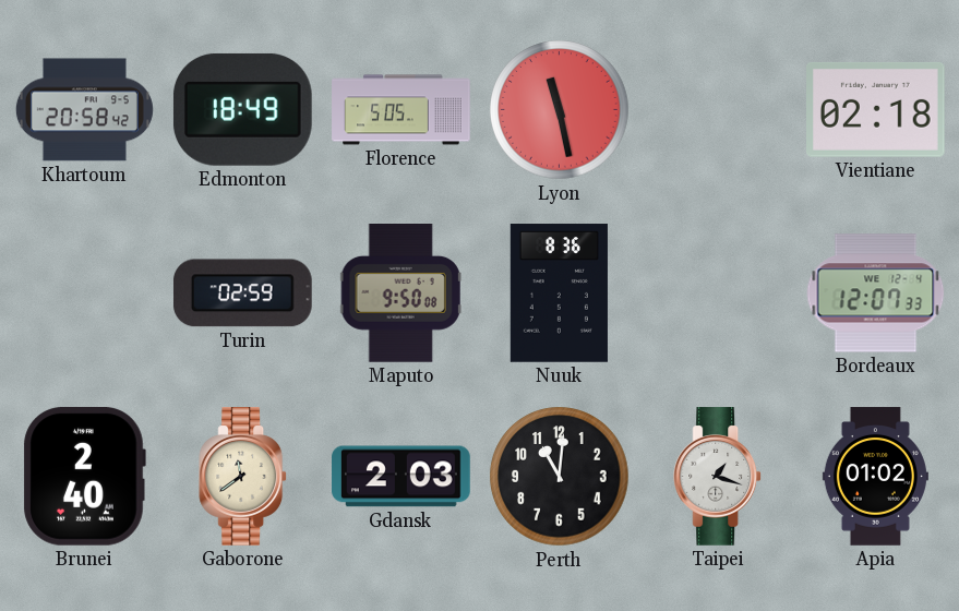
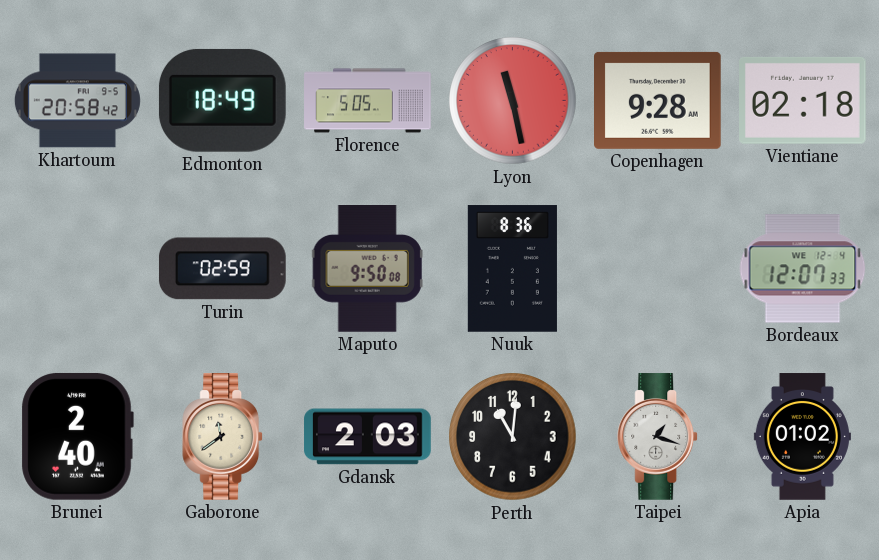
Copenhagen: none -> 9:28
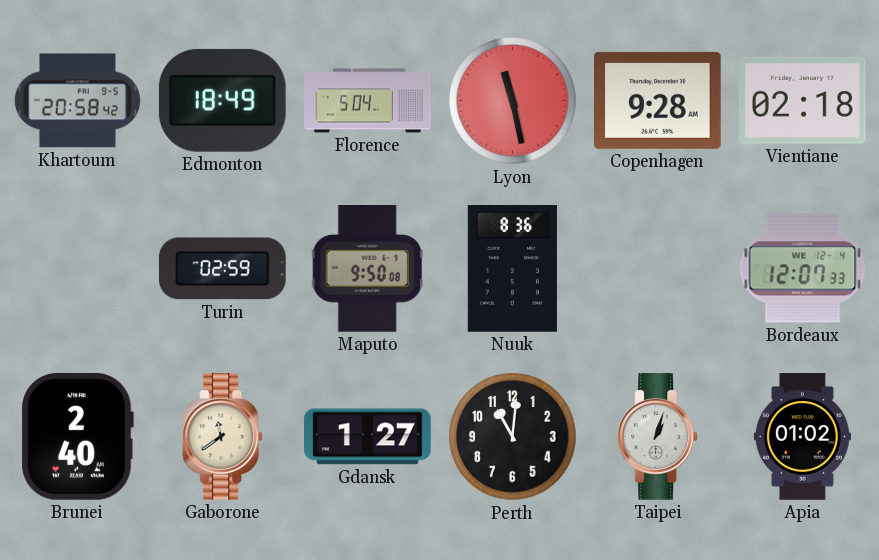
Florence: 5:05 -> 5:04
Gdansk: 2:03 -> 1:27
Taipei: 1:18 -> 1:03
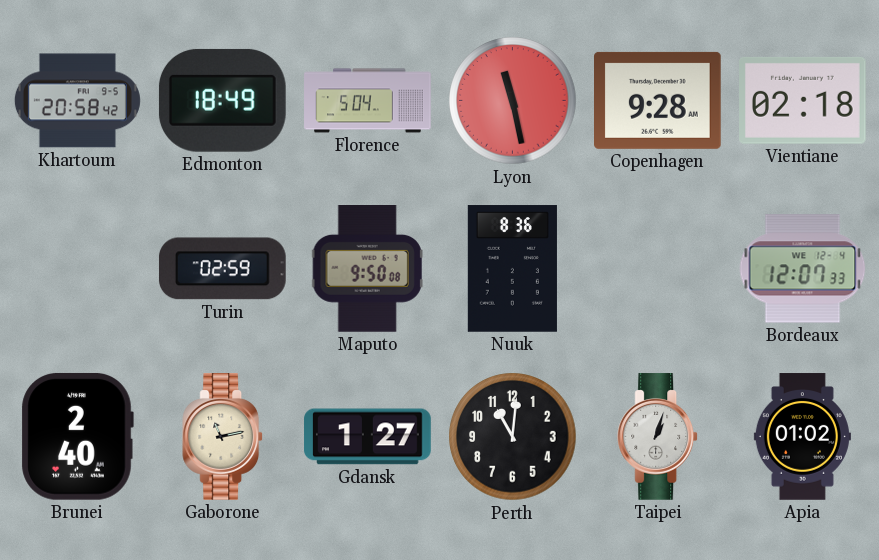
Gaborone: 11:39 -> 11:13
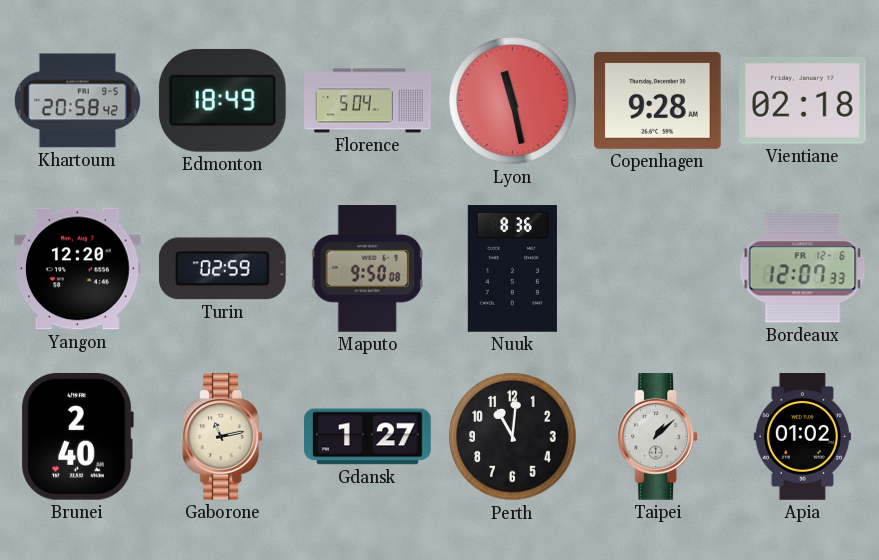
Yangon: none -> 12:20
Bordeaux date: WE 12-4 -> FR 12-6
Taipei: 1:03 -> 1:08
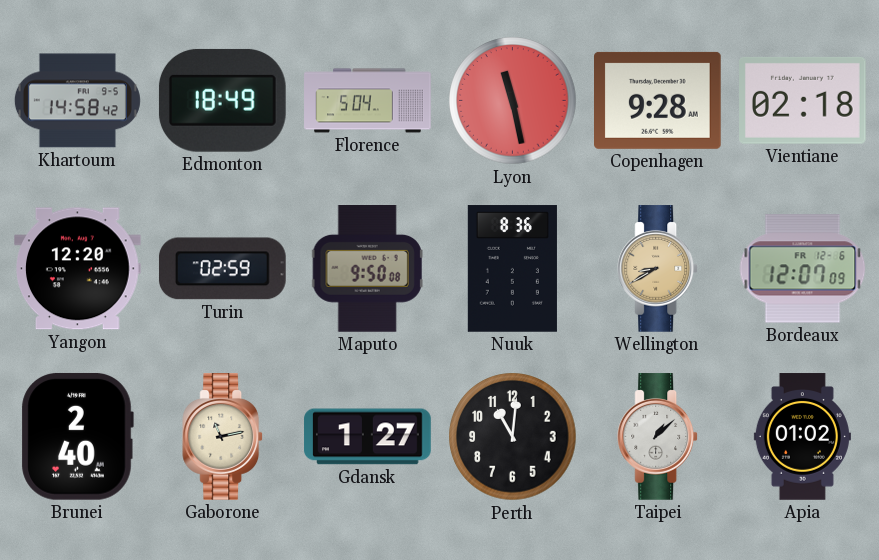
Khartoum: 20:58 -> 14:58
Wellington: none -> 8:40
Bordeaux: 12:07:33 -> 12:07:09
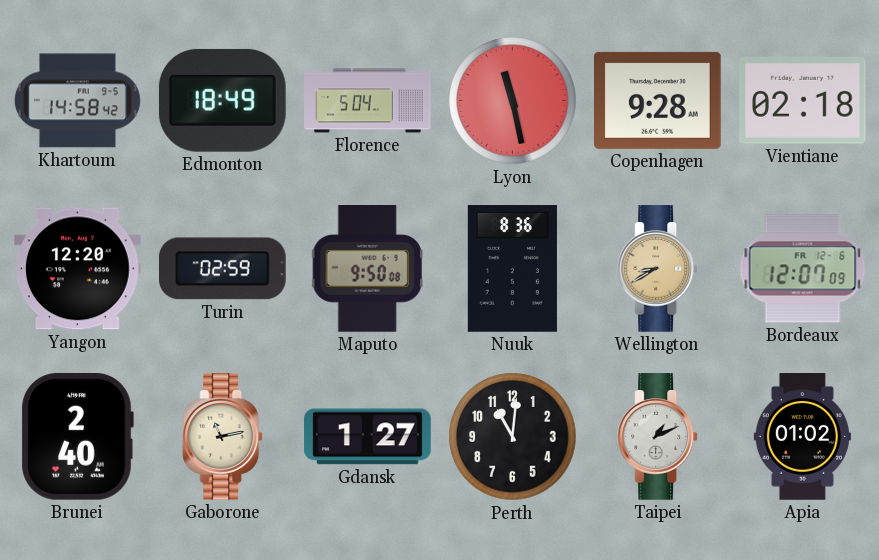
Taipei: 1:08 -> 1:11
